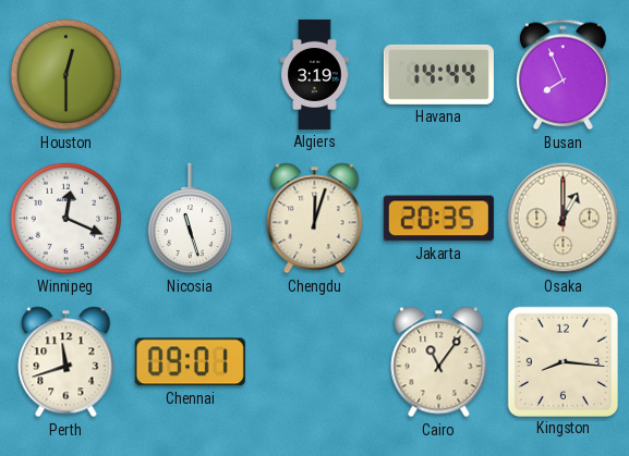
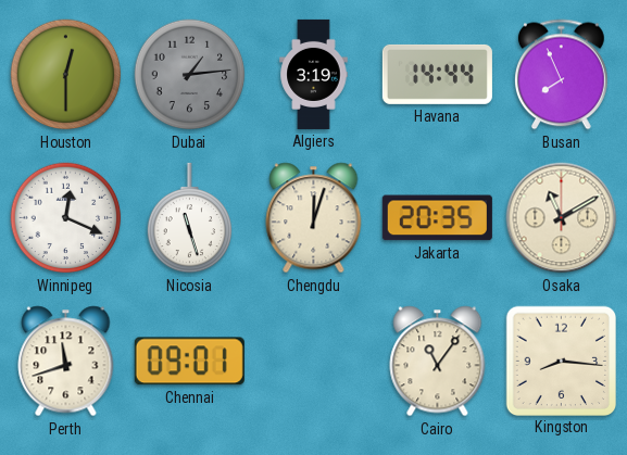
Dubai: none -> 1:14
Osaka: 1:00 -> 11:10
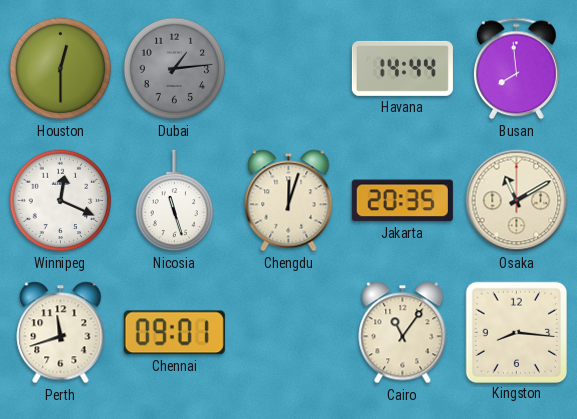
Algiers: 3:19 -> none
Busan: 7:56 -> 7:59
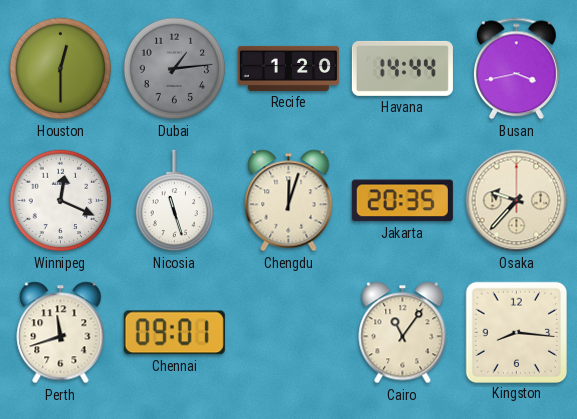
Recife: none -> 1:20
Busan: 7:59 -> 3:43
Osaka: 11:10 -> 9:37
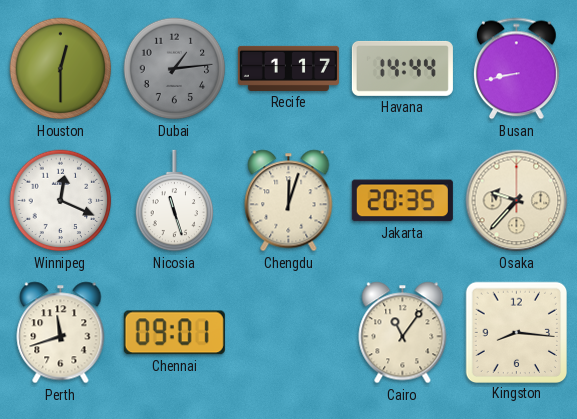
Recife: 1:20 -> 1:17
Busan: 3:43 -> 8:43
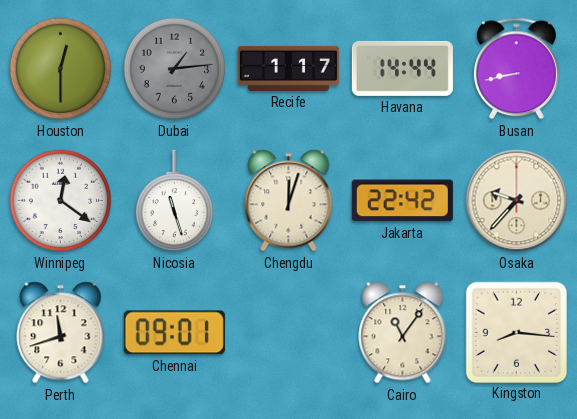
Winnipeg: 12:19 -> 12:21
Jakarta: 20:35 -> 22:42
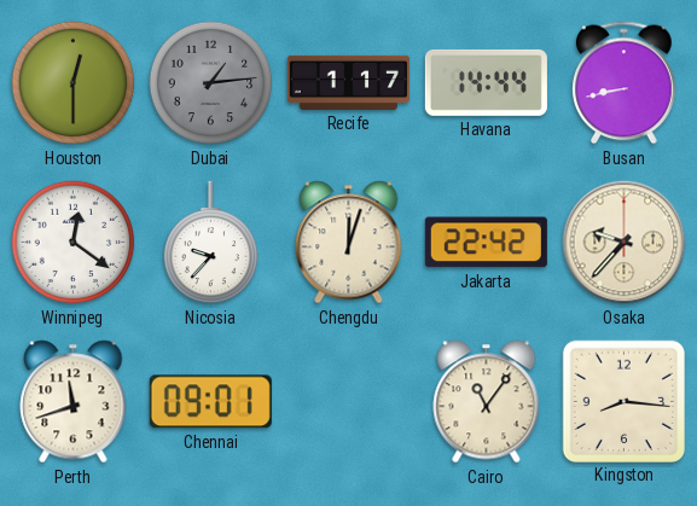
Nicosia: 11:27 -> 9:37
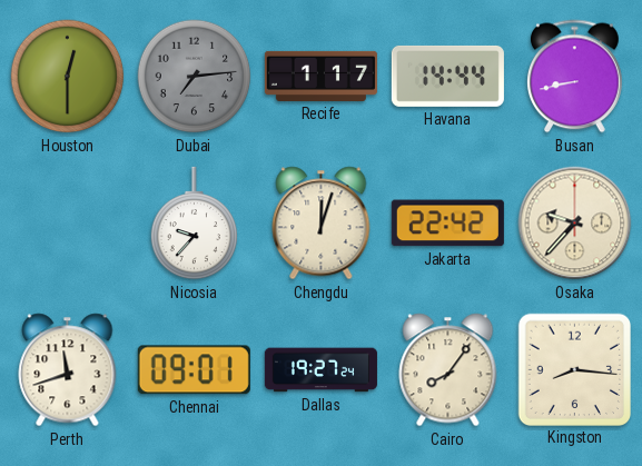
Dubai: 1:14 -> 7:14
Winnipeg: 12:21 -> none
Dallas: none -> 19:27
Cairo: 11:06 -> 8:06
